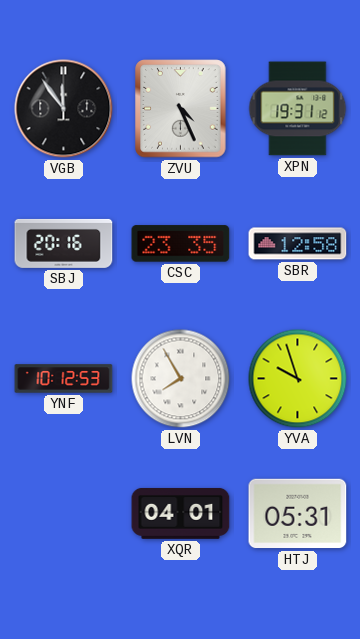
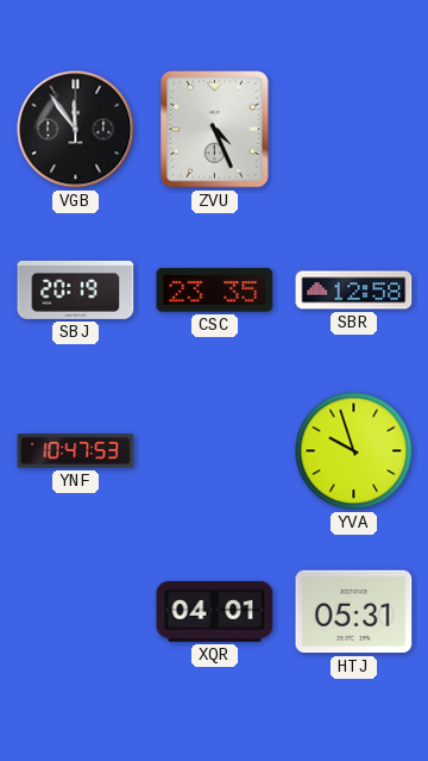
XPN: 19:31 -> none
SBJ: 20:16 -> 20:19
YNF: 10:12 -> 10:47
LVN: 7:55 -> none
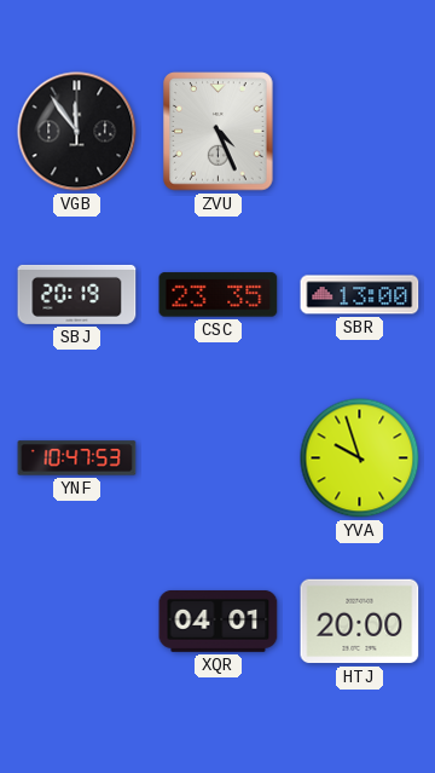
SBR: 12:58 -> 13:00
HTJ: 05:31 -> 20:00
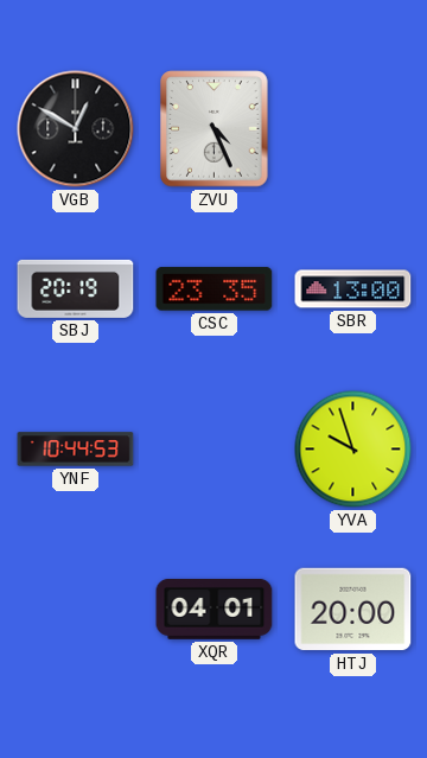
VGB: 11:54 -> 12:50
YNF: 10:47 -> 10:44
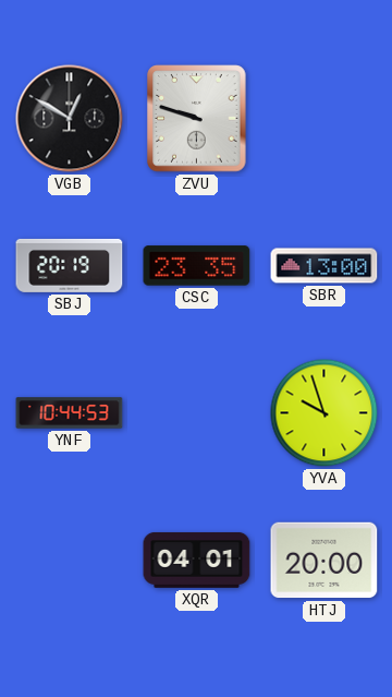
ZVU: 4:26 -> 9:48
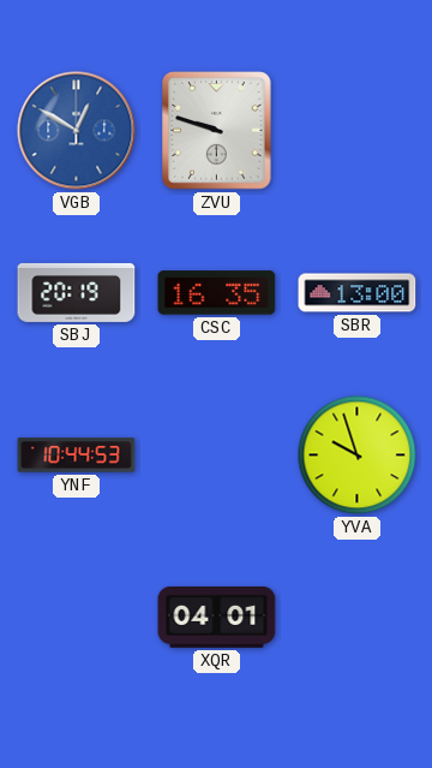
VGB dial: black -> blue
CSC: 23:35 -> 16:35
HTJ: 20:00 -> none
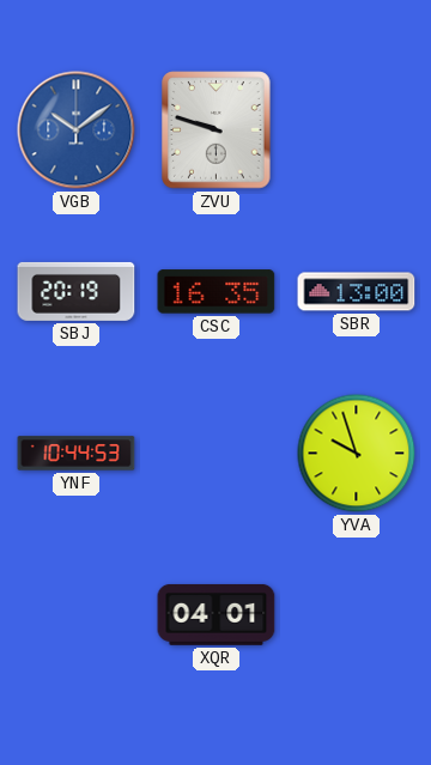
VGB: 12:50 -> 10:09
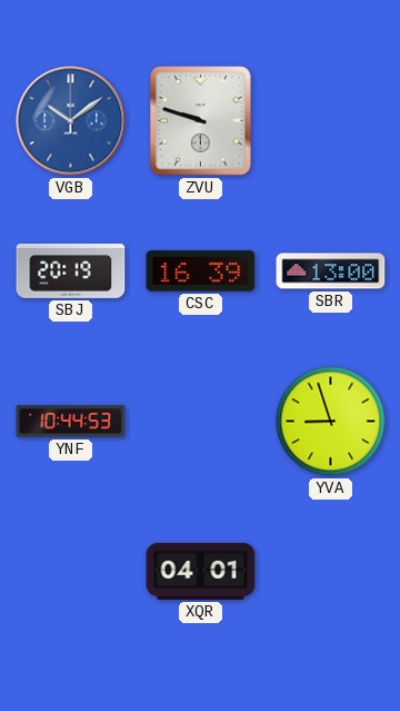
CSC: 16:35 -> 16:39
YVA: 9:57 -> 8:57
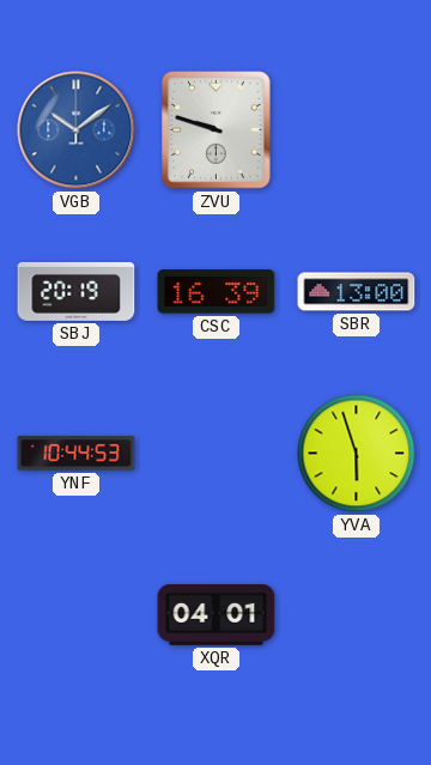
YVA: 8:57 -> 5:57
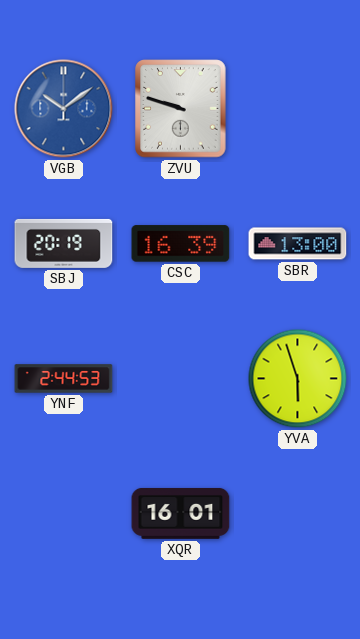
YNF: 10:44 -> 2:44
XQR: 04:01 -> 16:01
